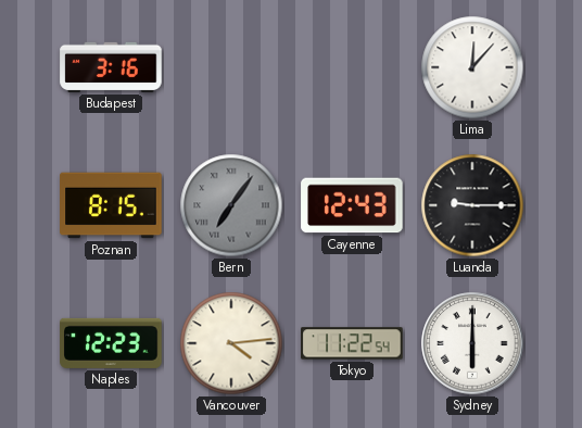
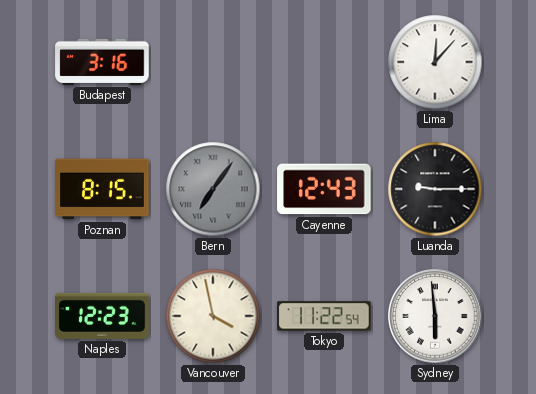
Vancouver: 4:14 -> 3:58
Sydney: 6:00 -> 5:59
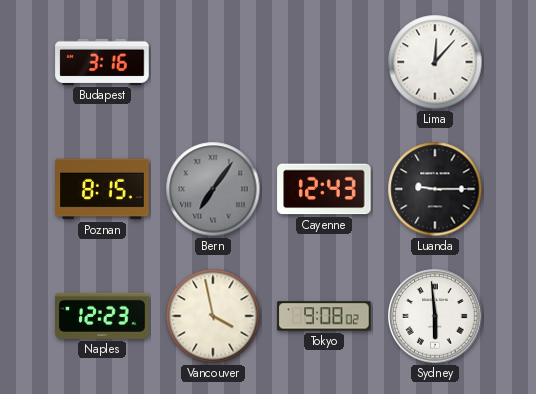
Tokyo: 11:22 -> 9:08
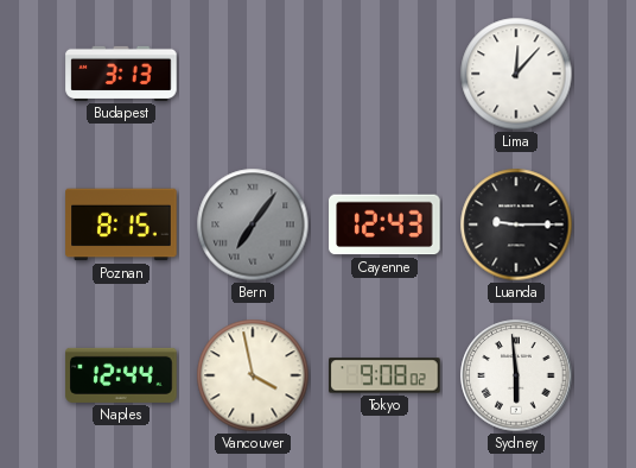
Budapest: 3:16 -> 3:13
Naples: 12:23 -> 12:44
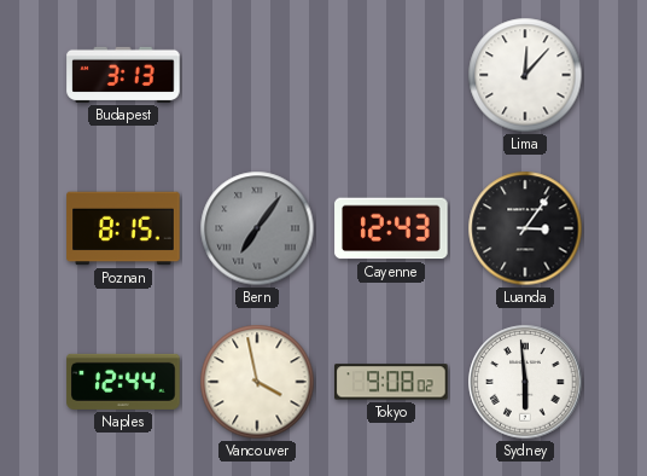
Luanda: 9:15 -> 3:06
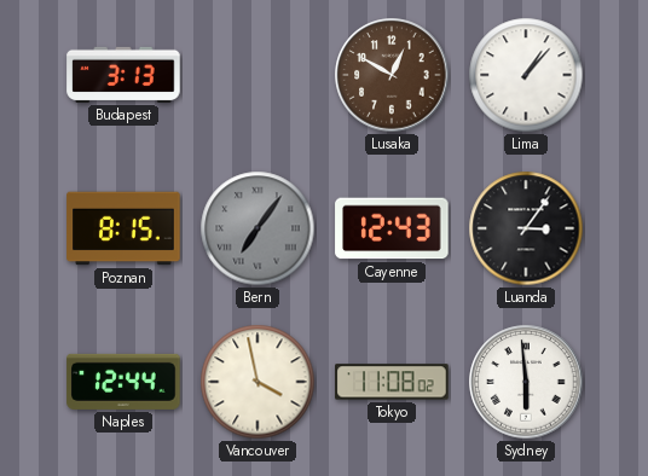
Lusaka: none -> 12:50
Lima: 12:07 -> 1:07
Tokyo: 9:08 -> 11:08
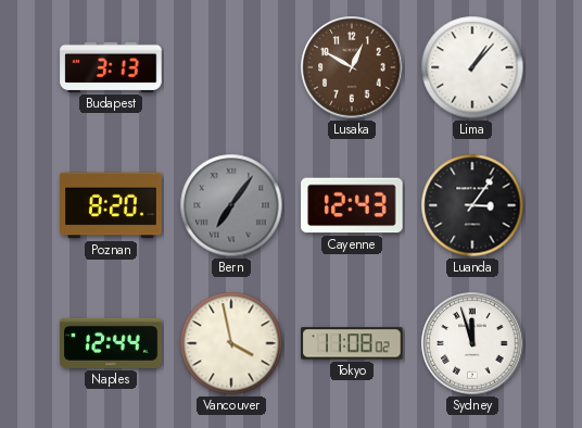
Poznan: 8:15 -> 8:20
Sydney: 5:59 -> 11:57
